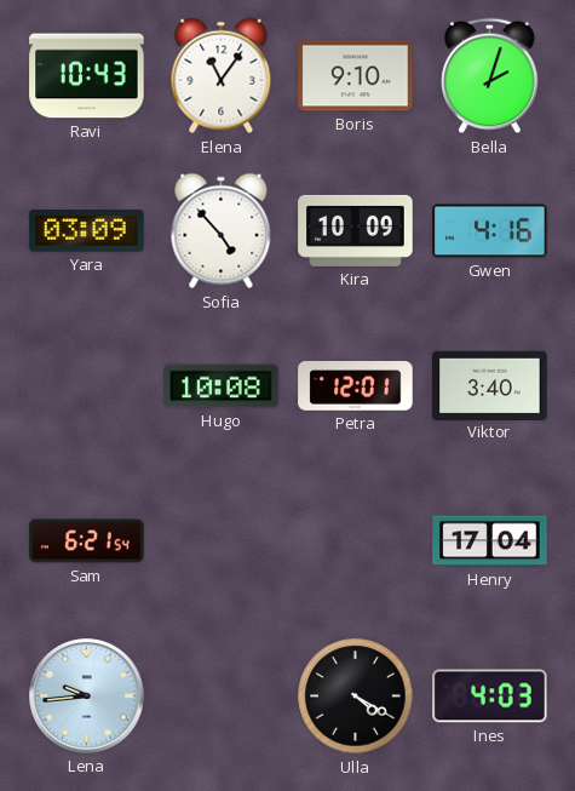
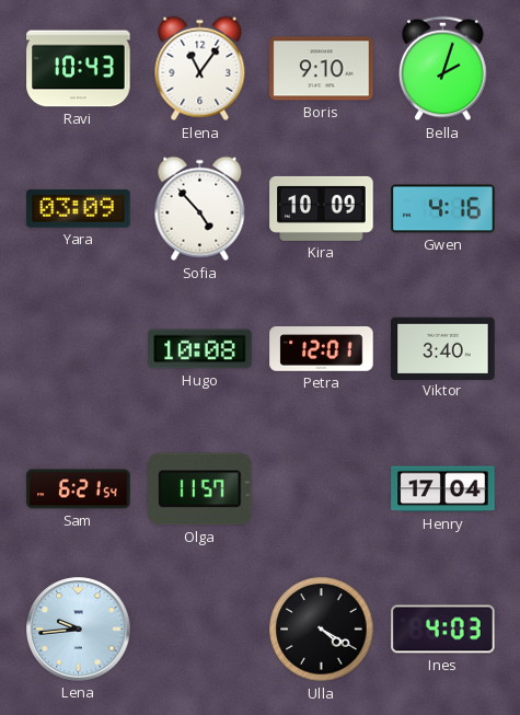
Olga: none -> 11:57
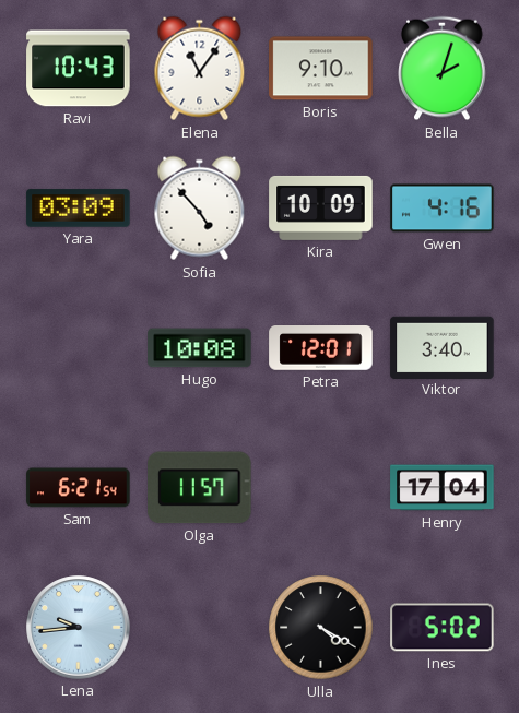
Ines: 4:03 -> 5:02
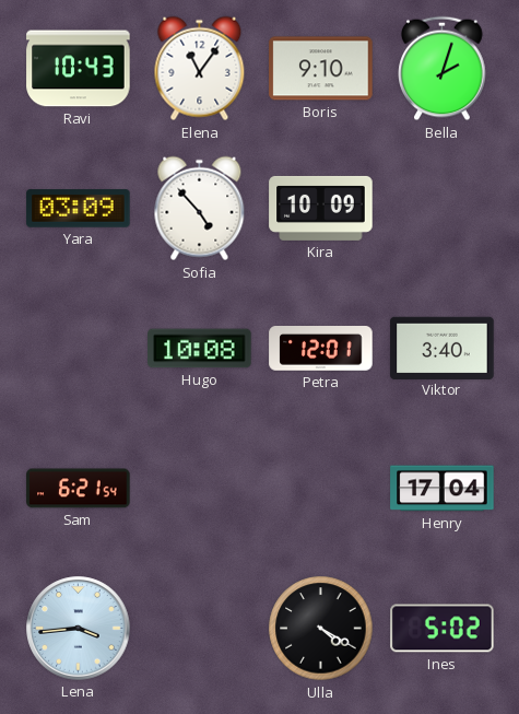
Gwen: 4:16 -> none
Olga: 11:57 -> none
Lena: 9:44 -> 3:44
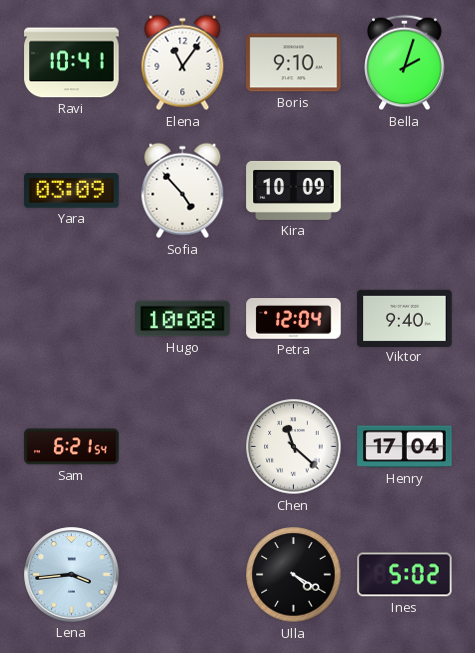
Ravi: 10:43 -> 10:41
Petra: 12:01 -> 12:04
Viktor: 3:40 -> 9:40
Chen: none -> 11:22
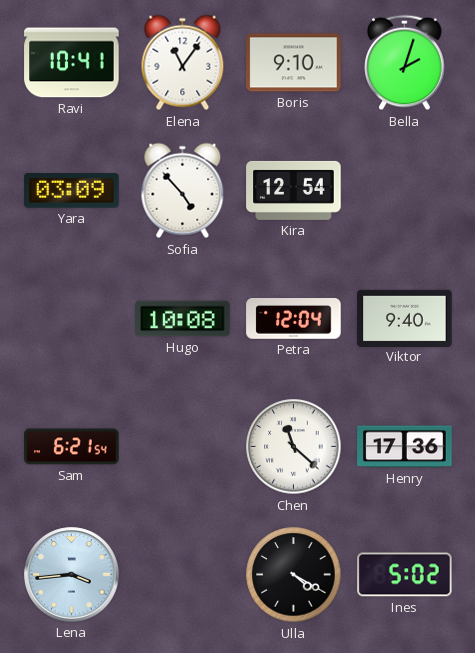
Kira: 10:09 -> 12:54
Henry: 17:04 -> 17:36
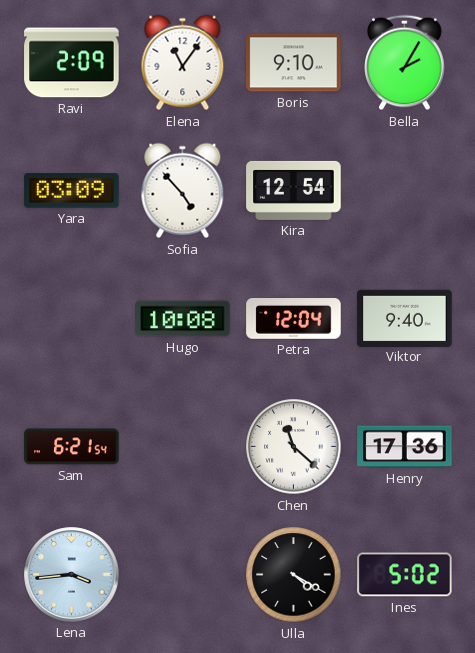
Ravi: 10:41 -> 2:09
Bella: 2:03 -> 2:05
